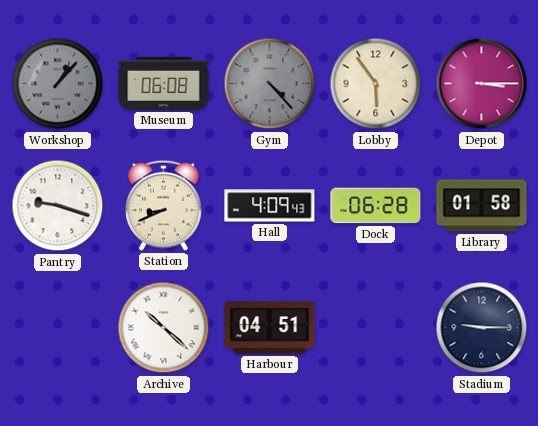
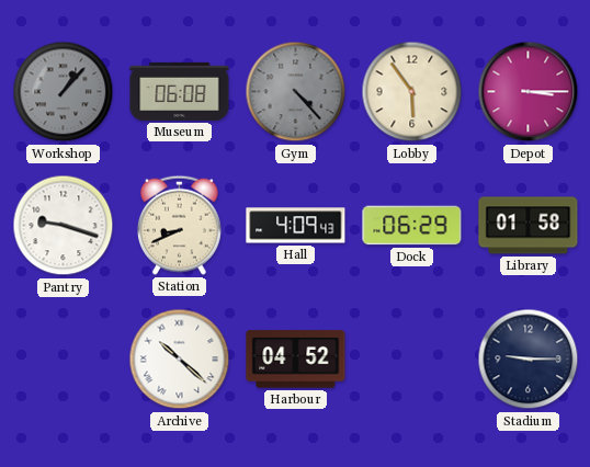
Dock: 06:28 -> 06:29
Harbour: 04:51 -> 04:52
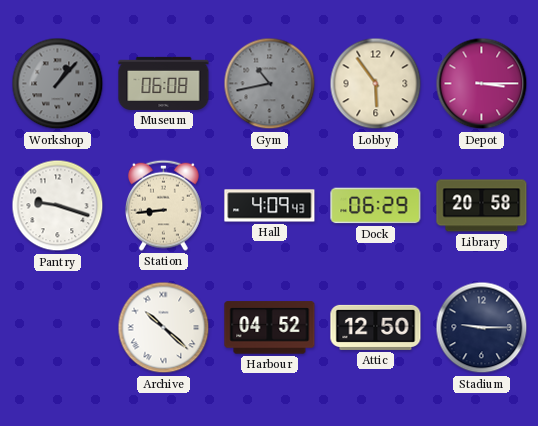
Gym: 4:23 -> 10:43
Station: 8:41 -> 8:44
Library: 01:58 -> 20:58
Attic: none -> 12:50
